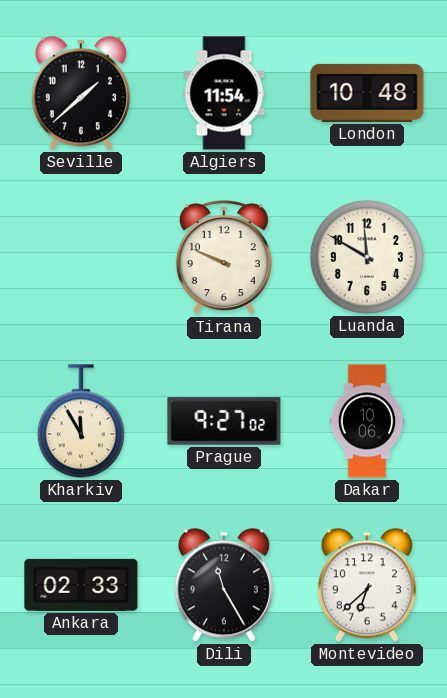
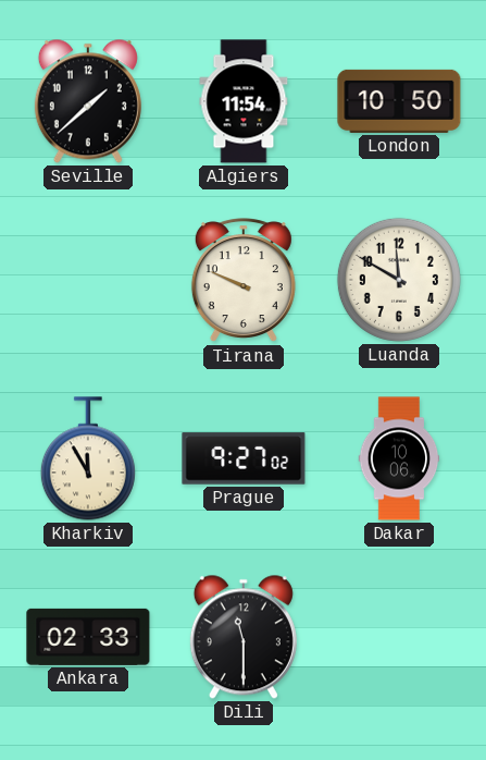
London: 10:48 -> 10:50
Dili: 11:25 -> 11:30
Montevideo: 6:38 -> none
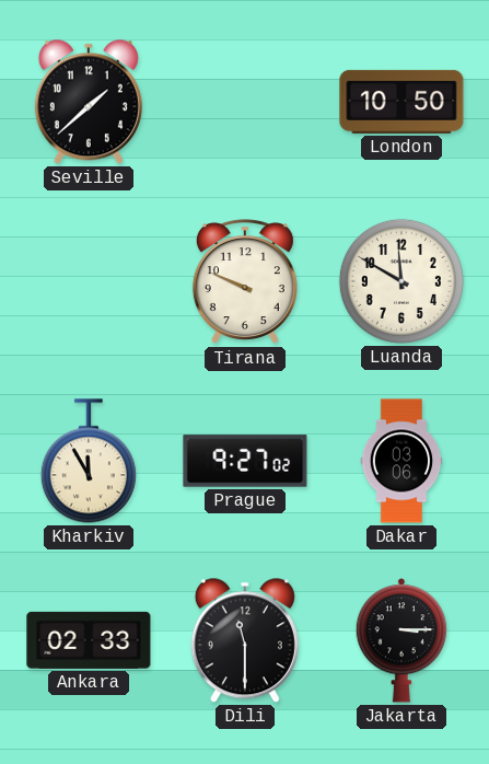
Algiers: 11:54 -> none
Dakar: 10:06 -> 03:06
Jakarta: none -> 3:15
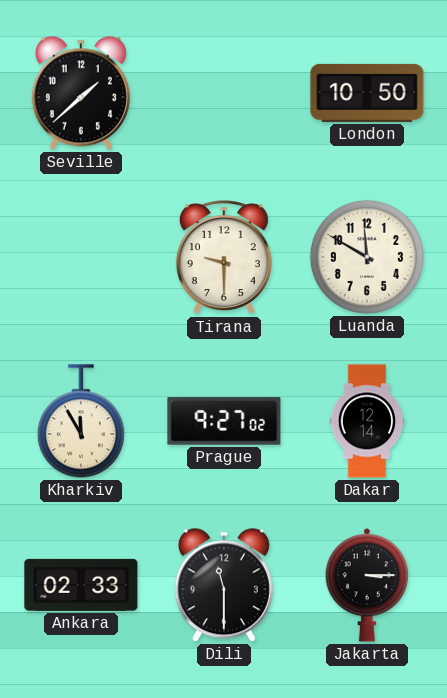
Tirana: 9:49 -> 9:30
Dakar: 03:06 -> 12:14
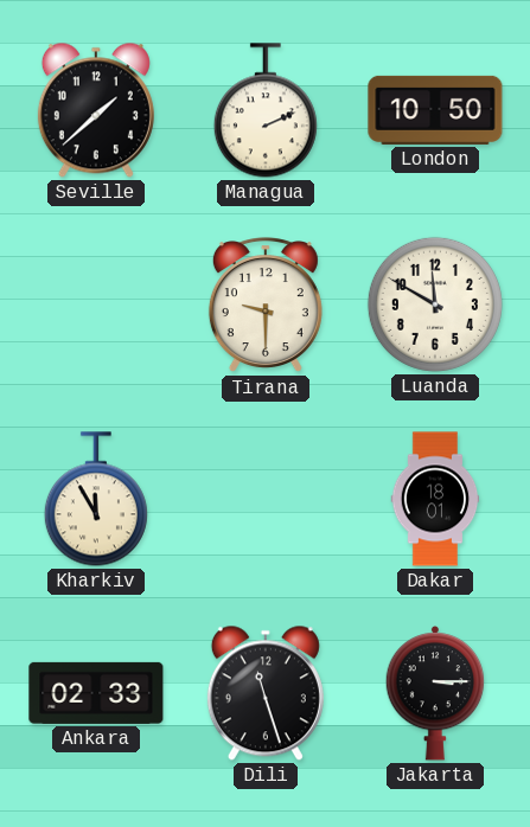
Managua: none -> 2:11
Prague: 9:27 -> none
Dakar: 12:14 -> 18:01
Dili: 11:30 -> 11:27
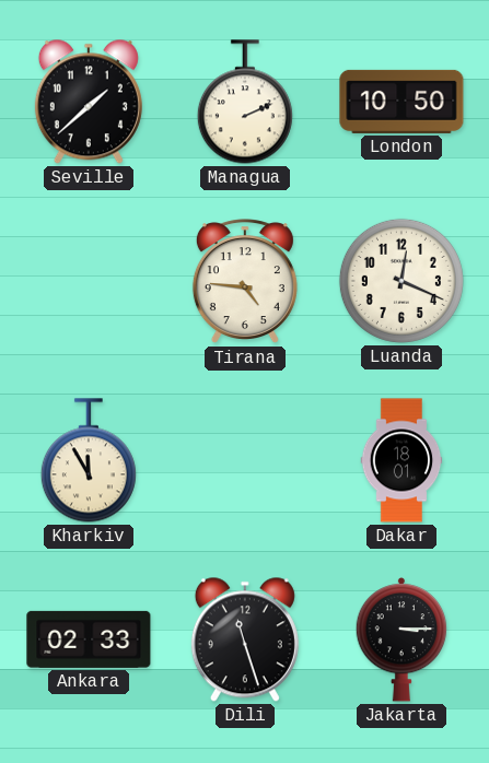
Tirana: 9:30 -> 4:46
Luanda: 11:50 -> 12:19
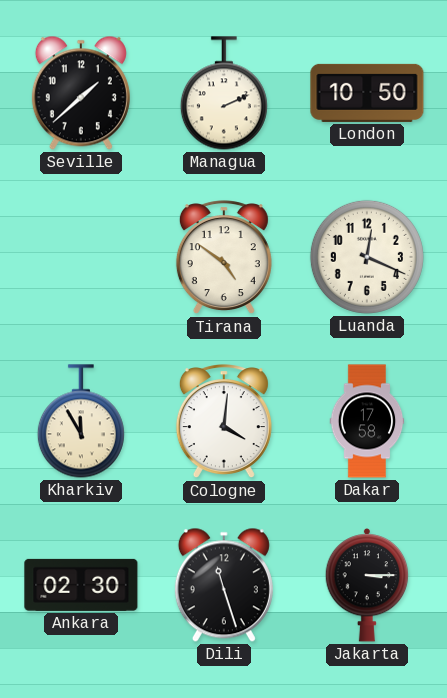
Tirana: 4:46 -> 4:51
Cologne: none -> 4:01
Dakar: 18:01 -> 17:58
Ankara: 02:33 -> 02:30
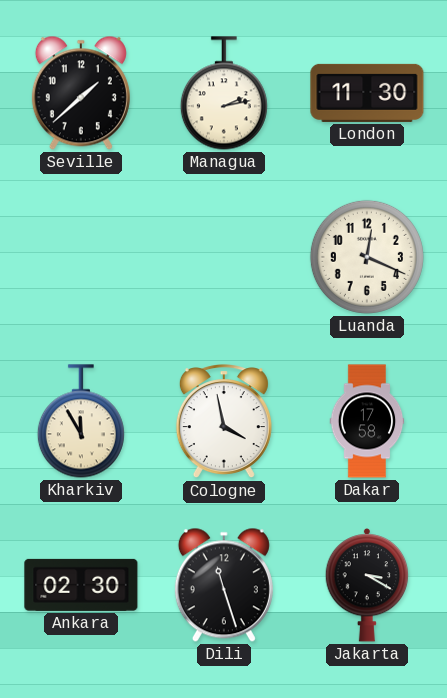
Managua: 2:11 -> 2:13
London: 10:50 -> 11:30
Tirana: 4:51 -> none
Cologne: 4:01 -> 3:58
Jakarta: 3:15 -> 3:20
